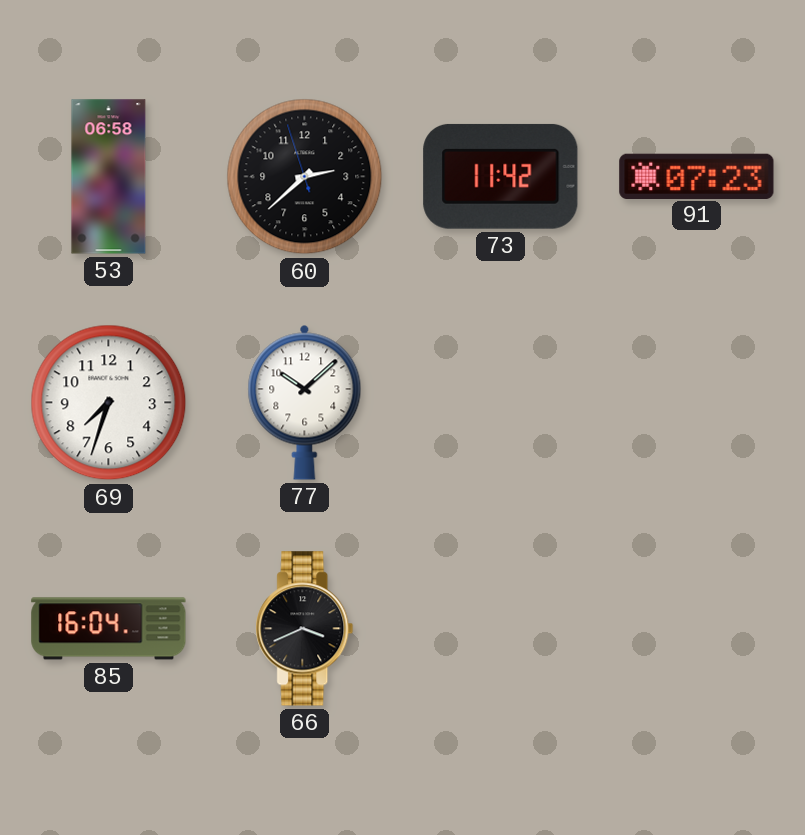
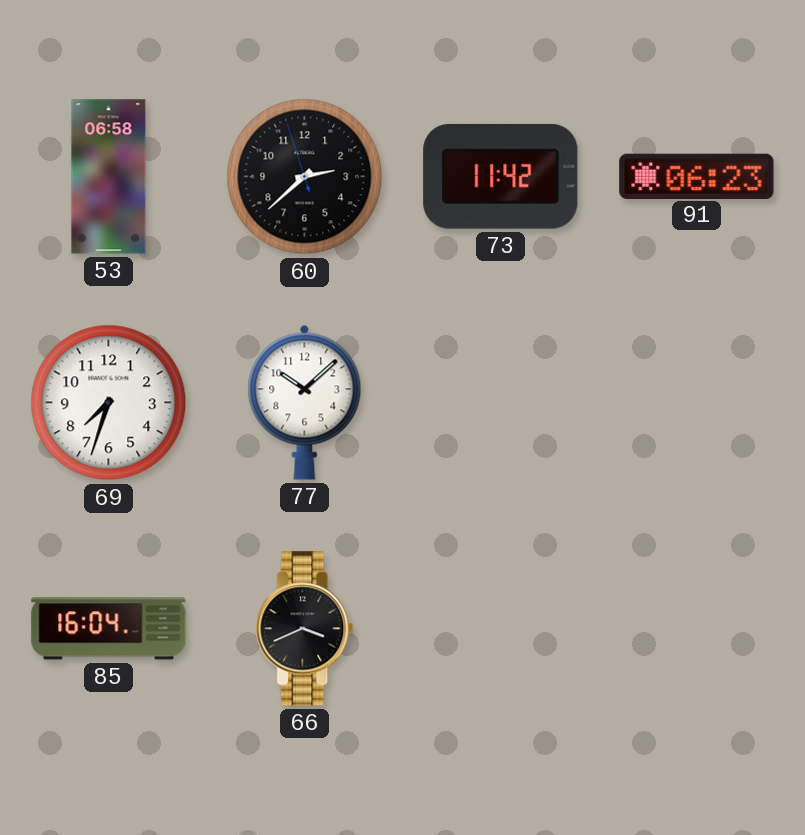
91: 07:23 -> 06:23
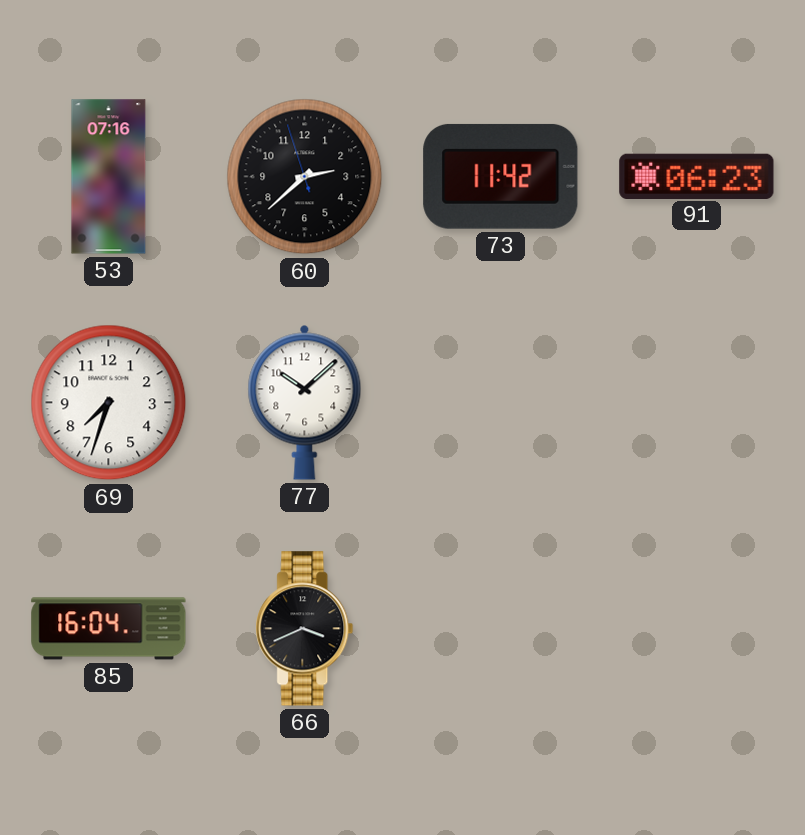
53: 06:58 -> 07:16
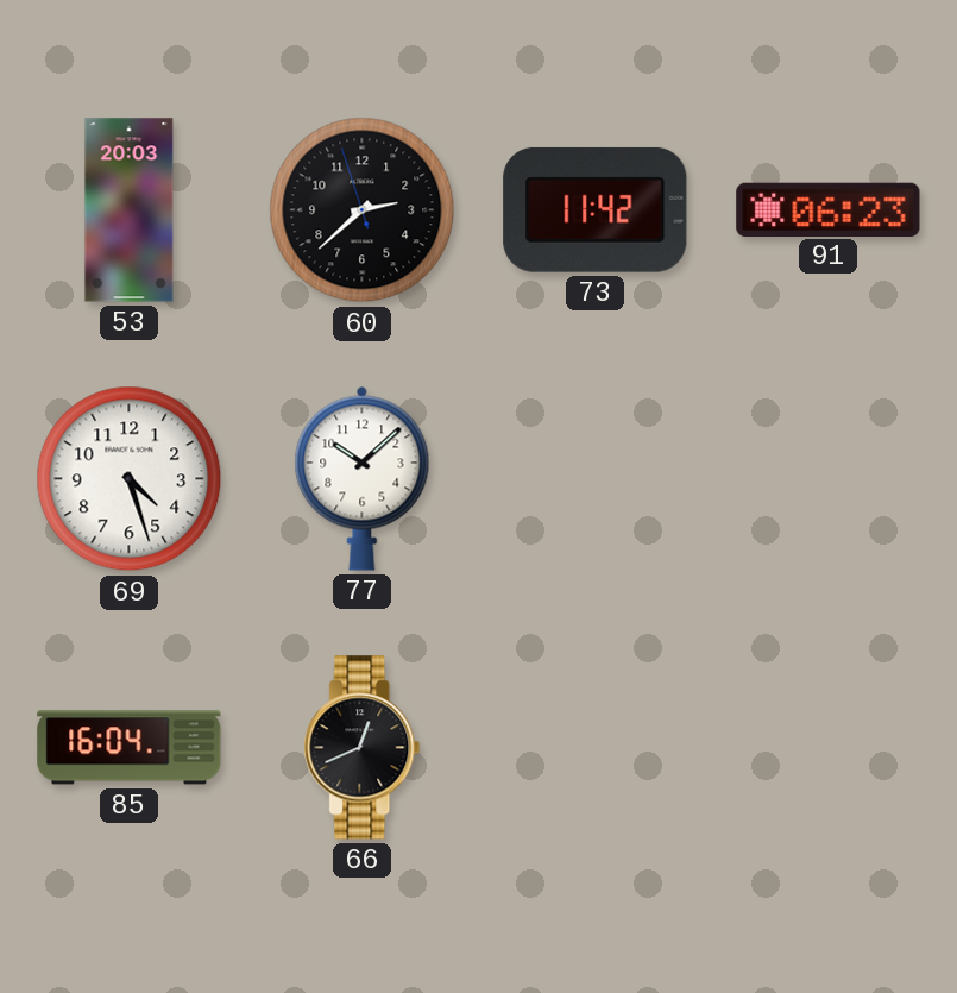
53: 07:16 -> 20:03
69: 7:33 -> 4:27
66: 3:41 -> 12:41
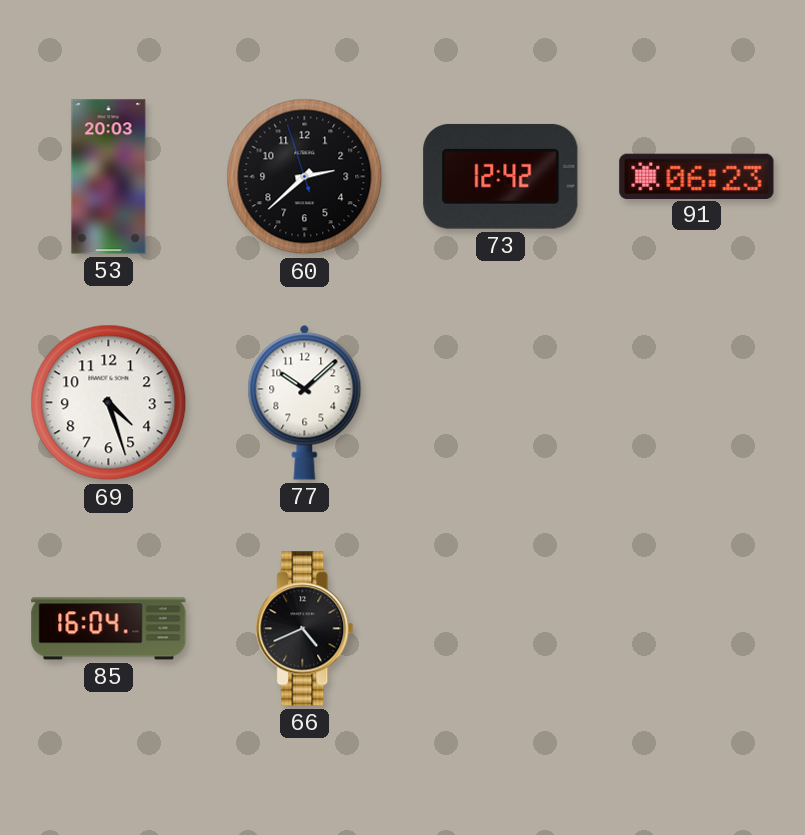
73: 11:42 -> 12:42
66: 12:41 -> 4:41
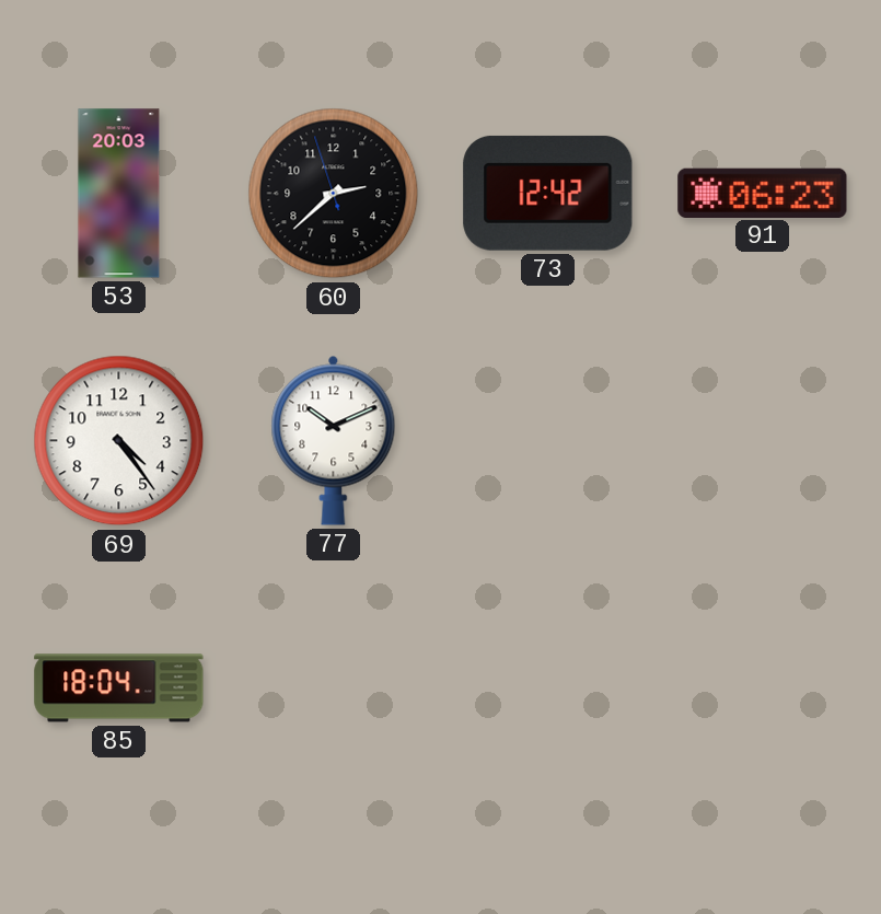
69: 4:27 -> 4:24
77: 10:08 -> 10:11
85: 16:04 -> 18:04
66: 4:41 -> none
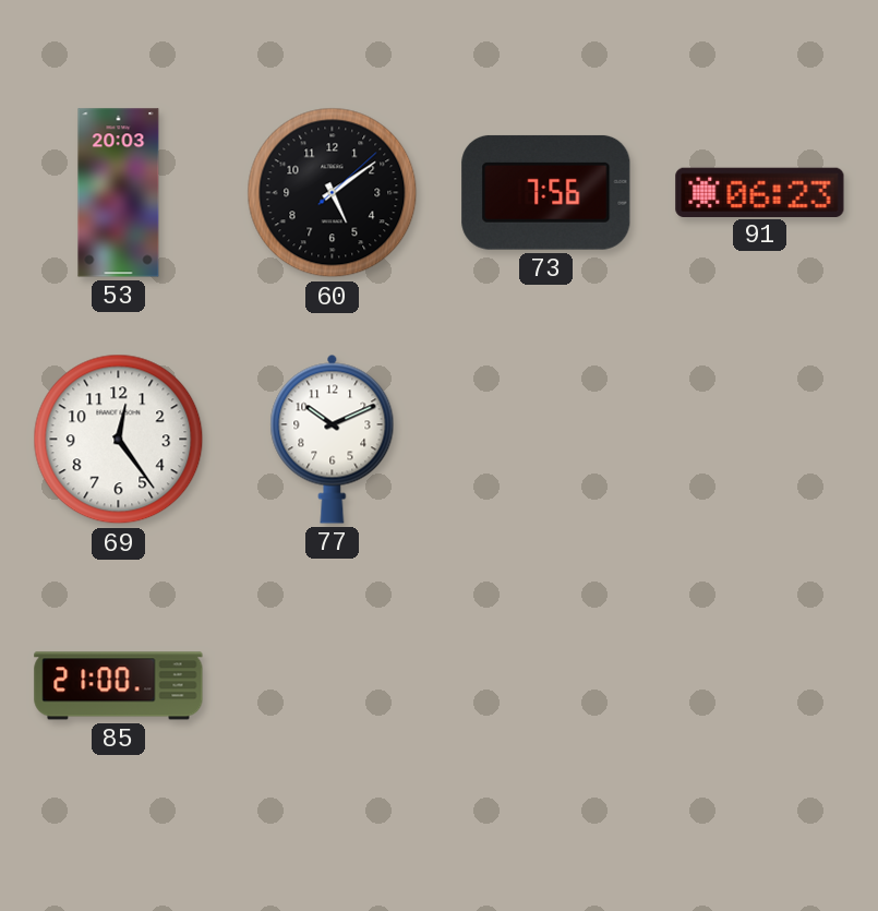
60: 2:37 -> 5:09
73: 12:42 -> 7:56
69: 4:24 -> 12:24
85: 18:04 -> 21:00
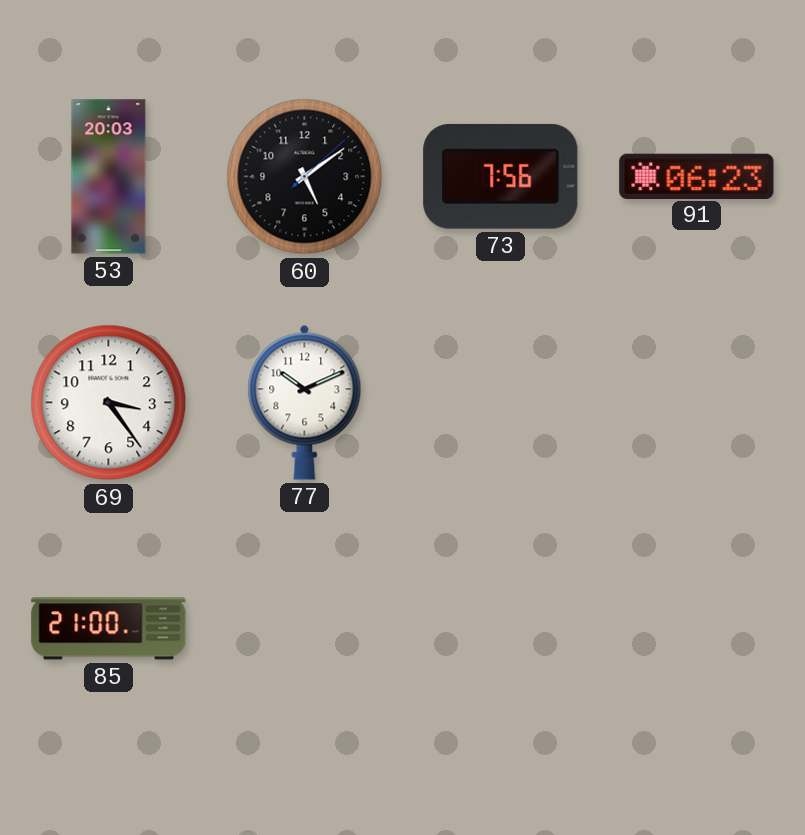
69: 12:24 -> 3:24
